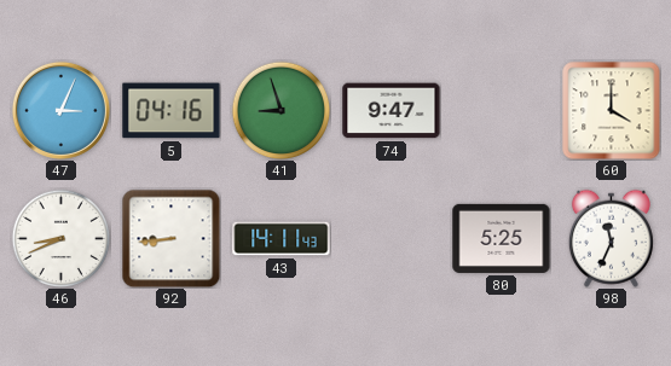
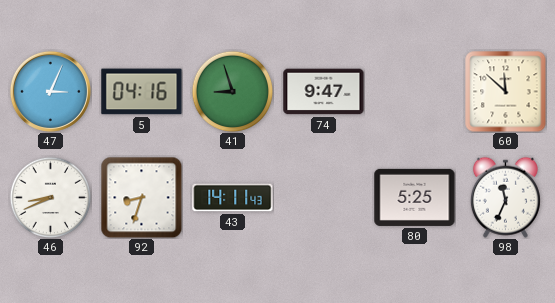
60: 4:00 -> 11:52
92: 8:44 -> 8:33
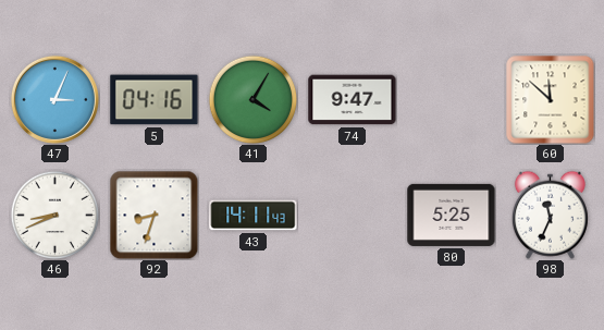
41: 8:57 -> 4:05
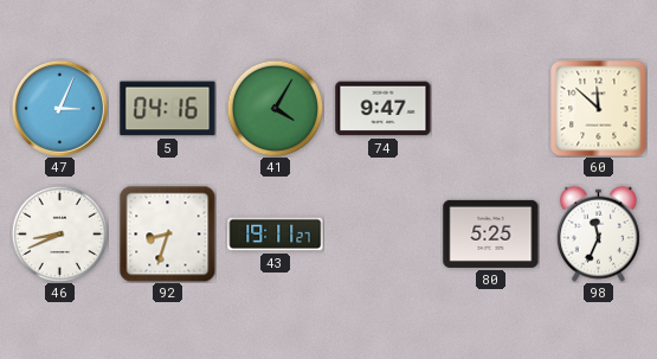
43: 14:11 -> 19:11
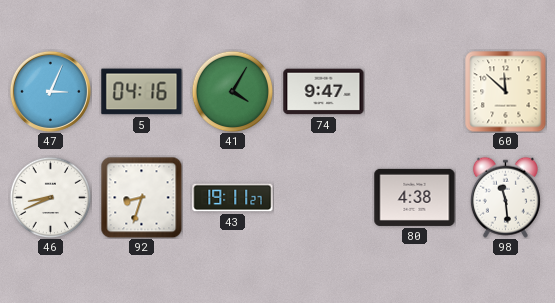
80: 5:25 -> 4:38
98: 11:34 -> 11:29
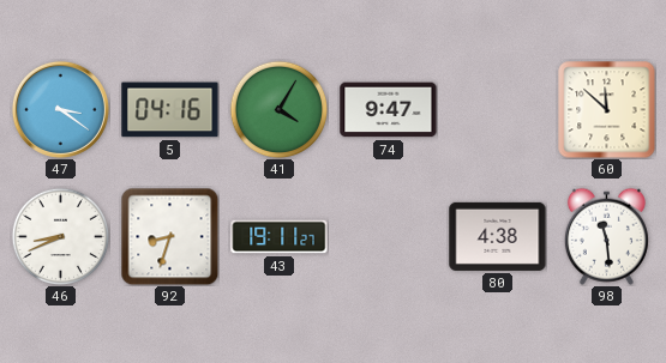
47: 3:04 -> 3:21
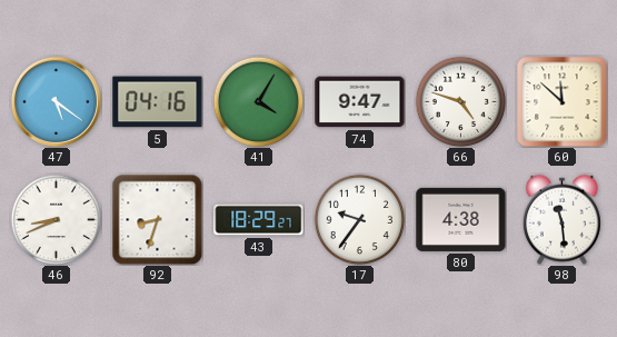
47: 3:21 -> 5:21
66: none -> 4:48
43: 19:11 -> 18:29
17: none -> 9:36
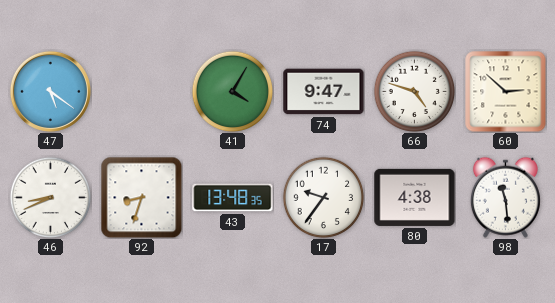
5: 04:16 -> none
60: 11:52 -> 2:52
43: 18:29 -> 13:48
